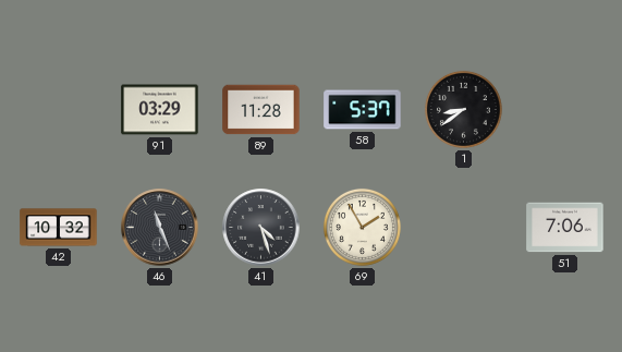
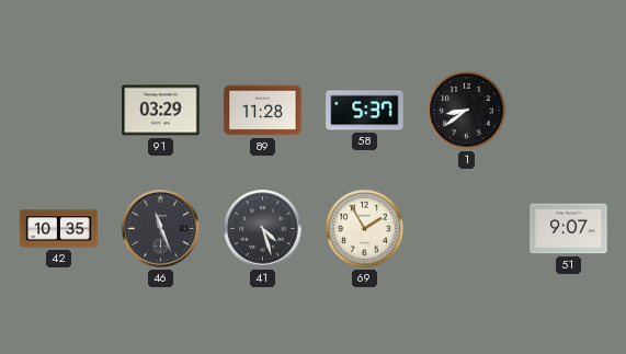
42: 10:32 -> 10:35
51: 7:06 -> 9:07
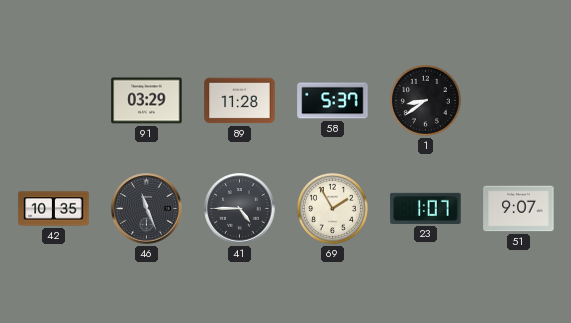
41: 4:27 -> 4:45
23: none -> 1:07
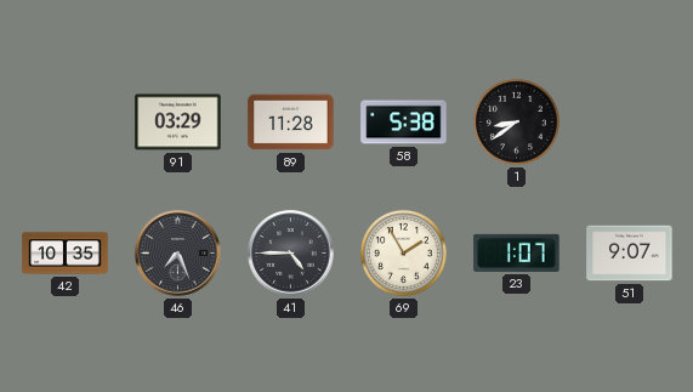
58: 5:37 -> 5:38
46: 11:26 -> 7:26
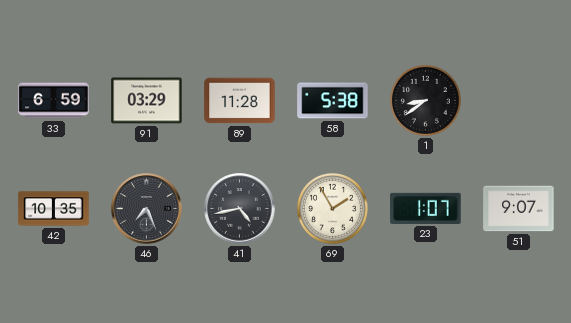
33: none -> 6:59
41: 4:45 -> 4:43
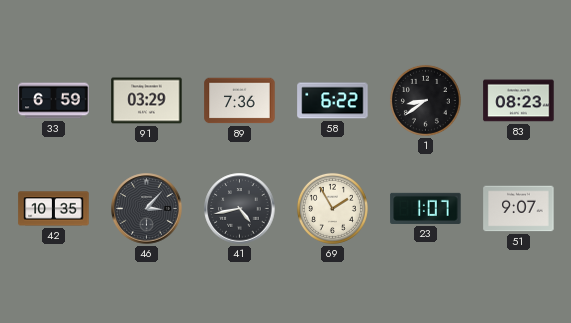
89: 11:28 -> 7:36
58: 5:38 -> 6:22
83: none -> 08:23
46: 7:26 -> 3:07
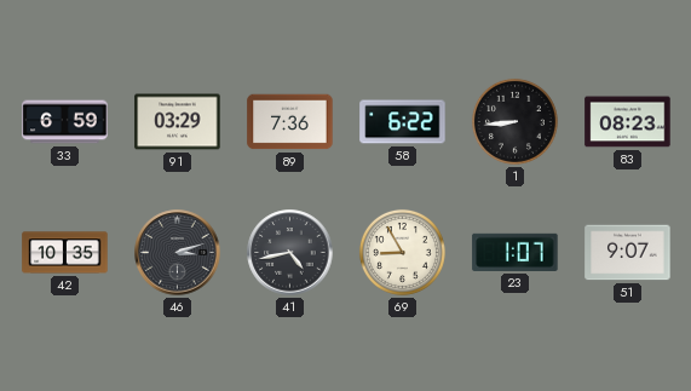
1: 8:39 -> 8:44
46: 3:07 -> 3:12
69: 1:55 -> 8:55
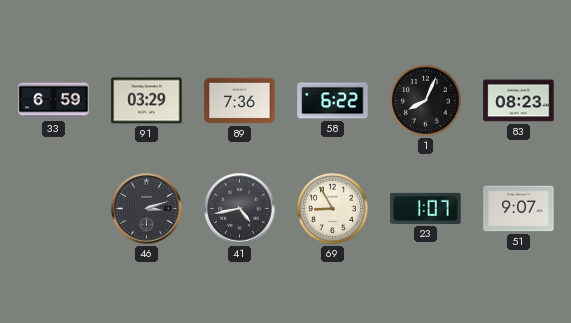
1: 8:44 -> 8:04
42: 10:35 -> none
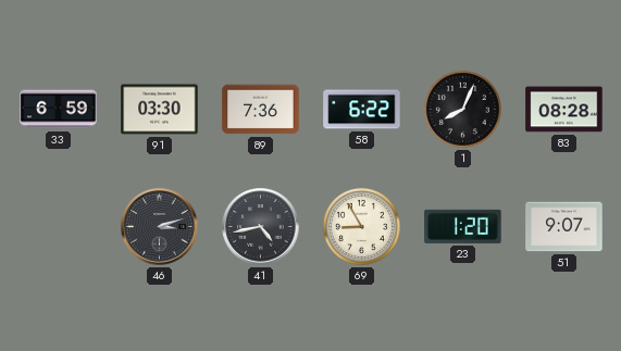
91: 03:29 -> 03:30
83: 08:23 -> 08:28
23: 1:07 -> 1:20
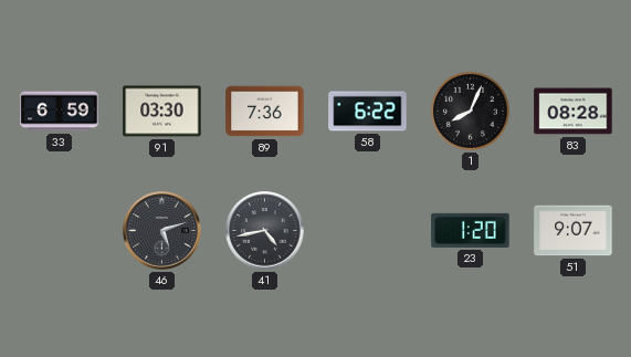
46: 3:12 -> 5:12
69: 8:55 -> none
